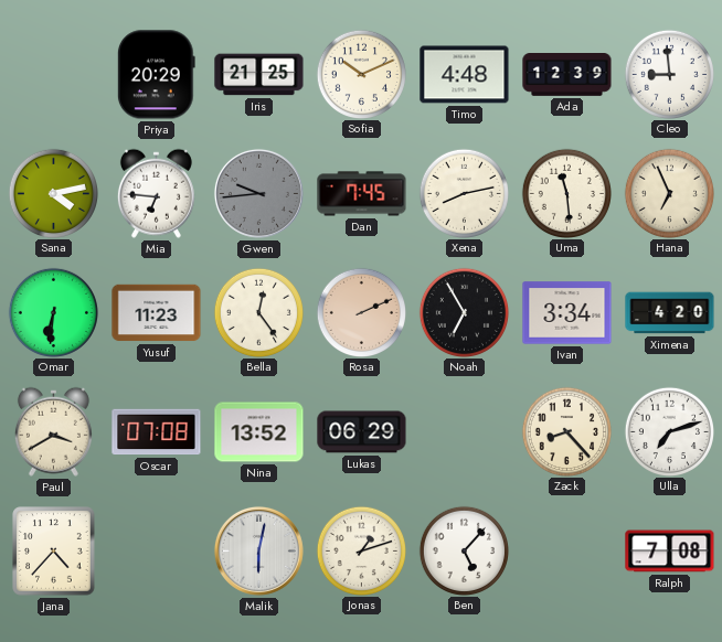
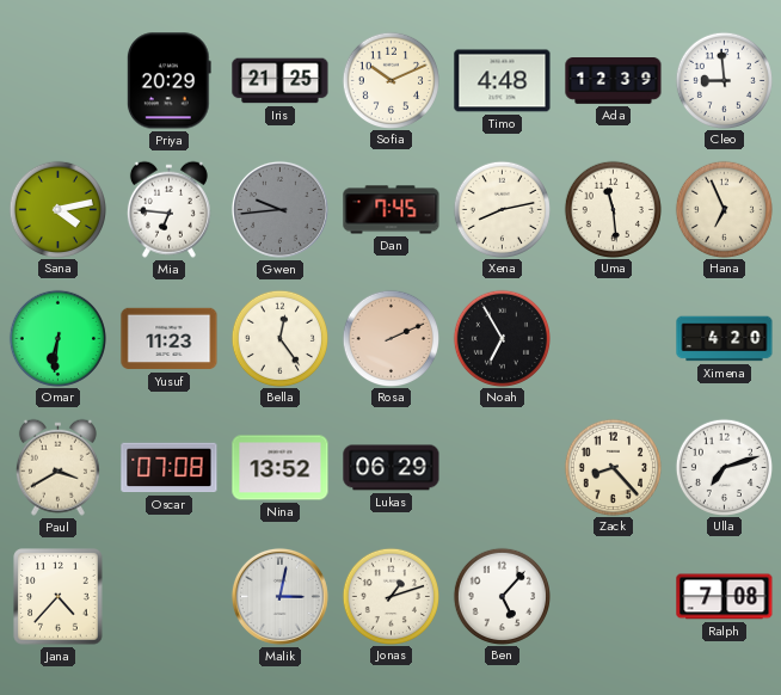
Ivan: 3:34 -> none
Malik: 6:02 -> 3:02
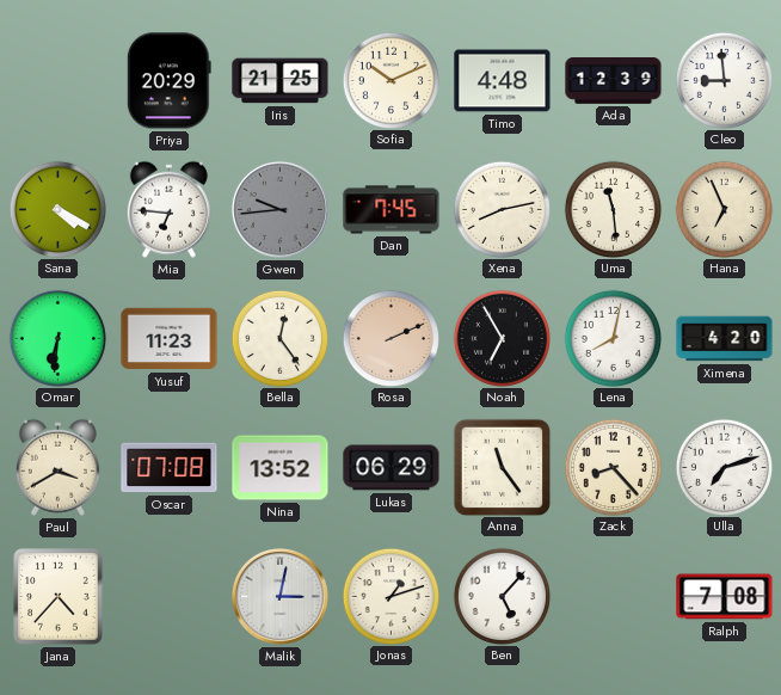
Sana: 4:13 -> 4:20
Lena: none -> 8:02
Anna: none -> 11:24
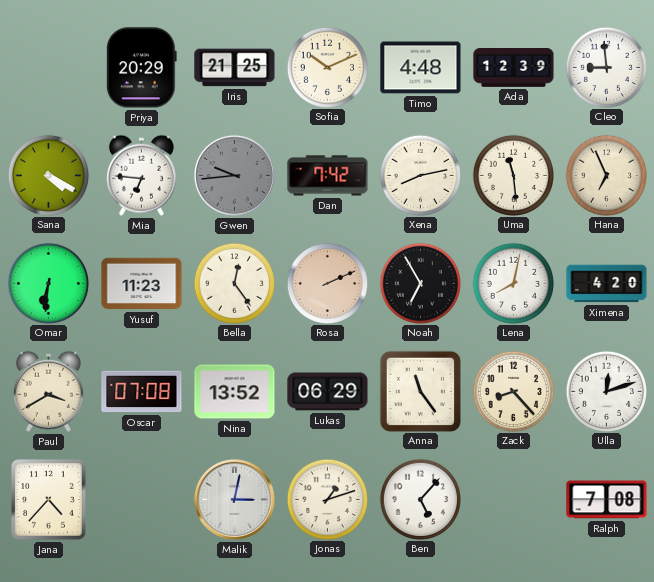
Dan: 7:45 -> 7:42
Ulla: 7:12 -> 12:12
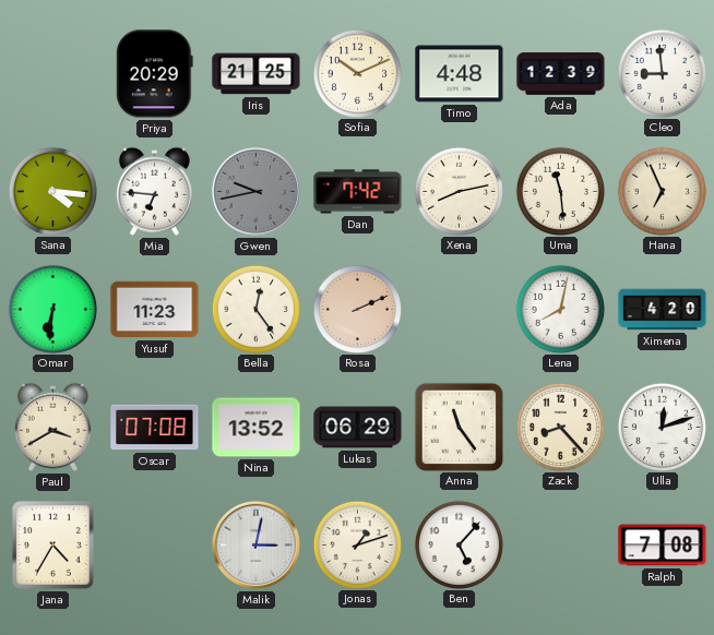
Sana: 4:20 -> 4:16
Gwen: 9:44 -> 9:43
Noah: 6:55 -> none
Jana: 4:37 -> 4:35
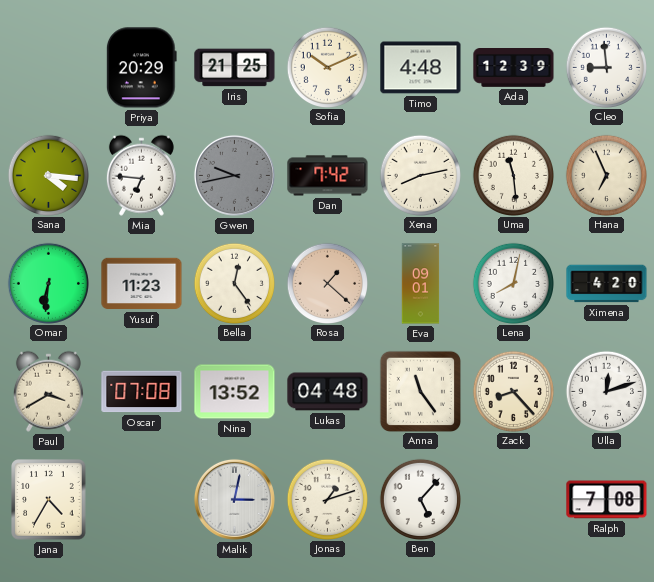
Rosa: 2:11 -> 1:22
Eva: none -> 09:01
Lukas: 06:29 -> 04:48
